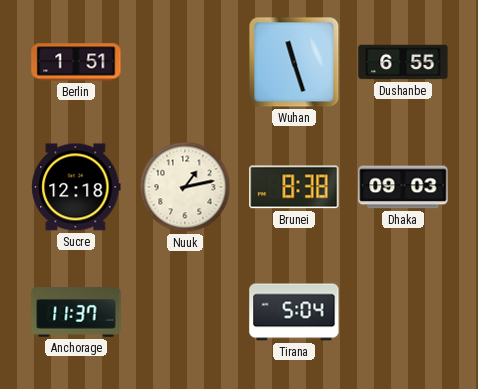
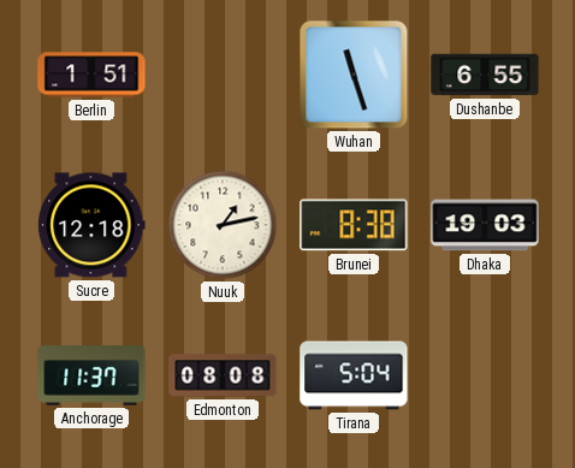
Dhaka: 09:03 -> 19:03
Edmonton: none -> 08:08
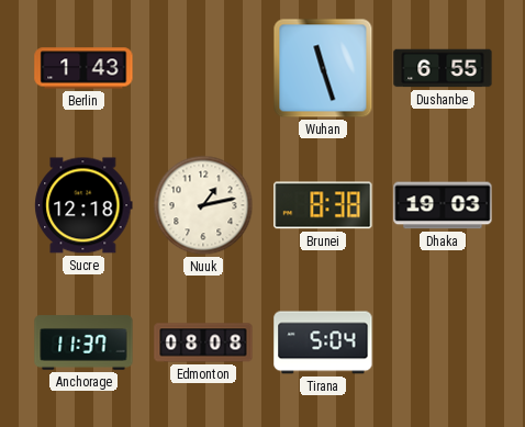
Berlin: 1:51 -> 1:43
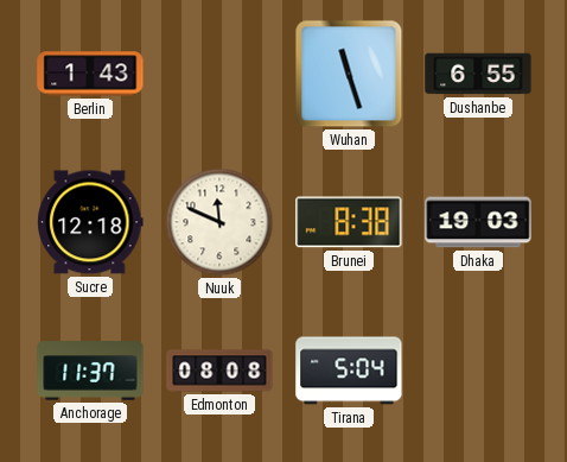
Nuuk: 1:13 -> 11:49
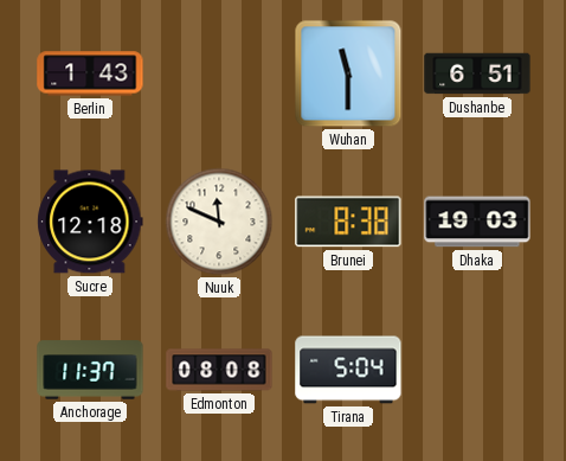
Wuhan: 11:27 -> 11:30
Dushanbe: 6:55 -> 6:51
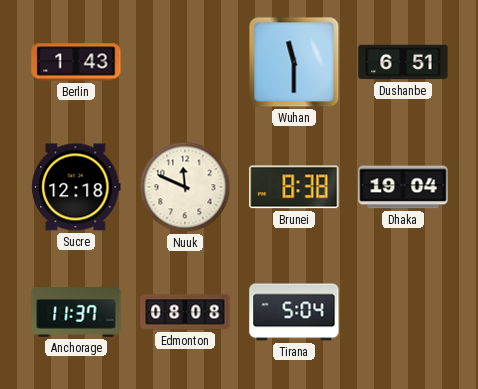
Dhaka: 19:03 -> 19:04
